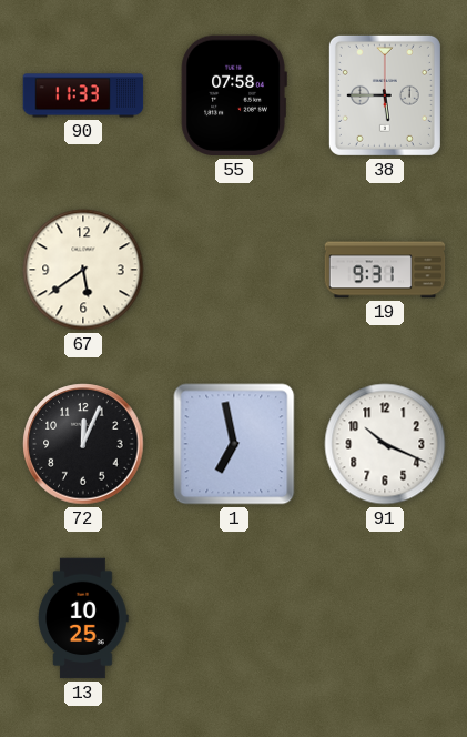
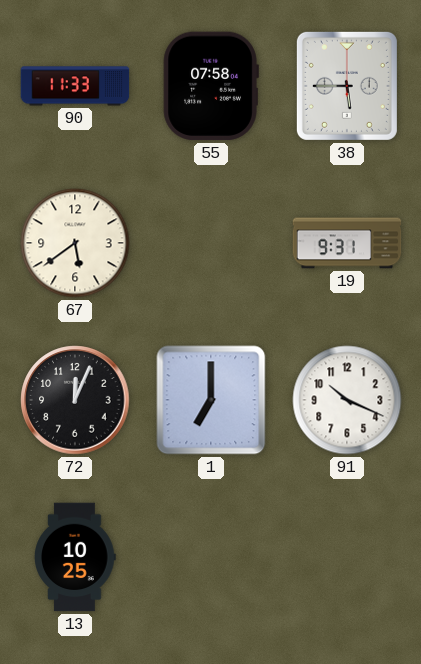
1: 6:58 -> 7:00
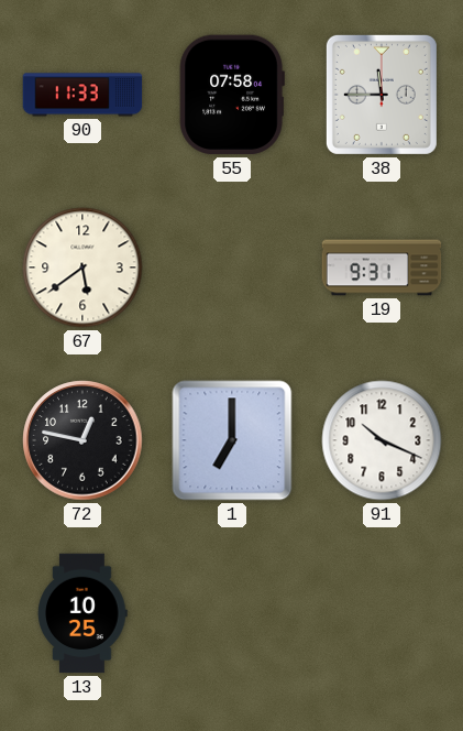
38: 5:45 -> 11:45
72: 12:04 -> 12:47
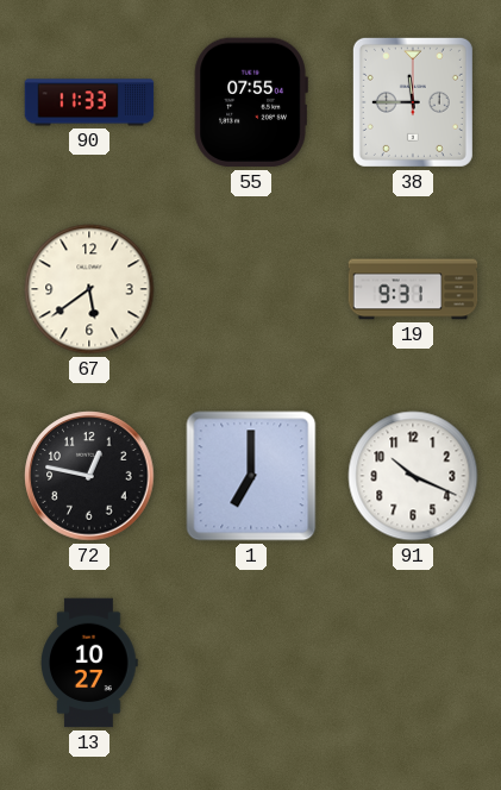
55: 07:58 -> 07:55
13: 10:25 -> 10:27
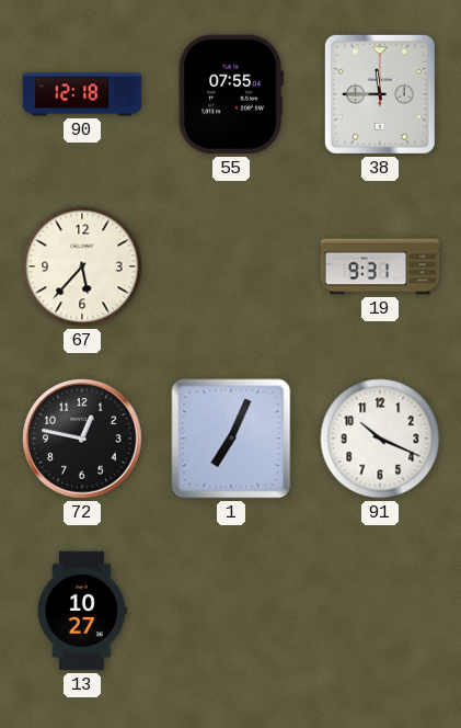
90: 11:33 -> 12:18
67: 5:39 -> 5:37
1: 7:00 -> 7:04
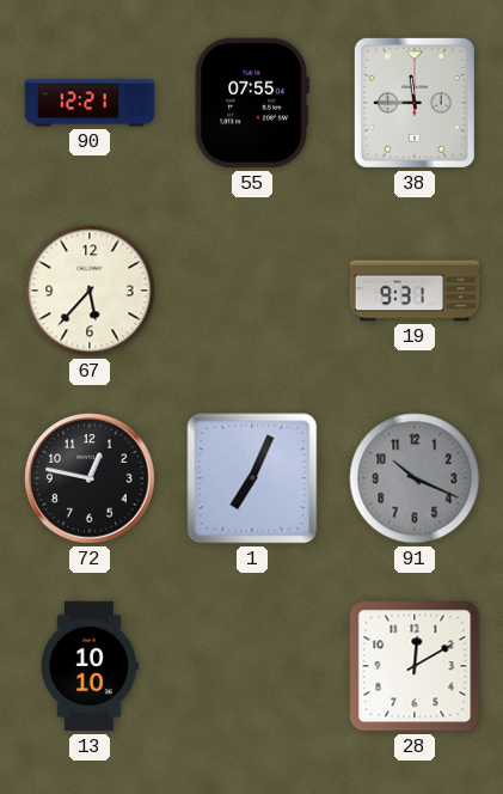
90: 12:18 -> 12:21
91 dial: white -> grey
13: 10:27 -> 10:10
28: none -> 12:10
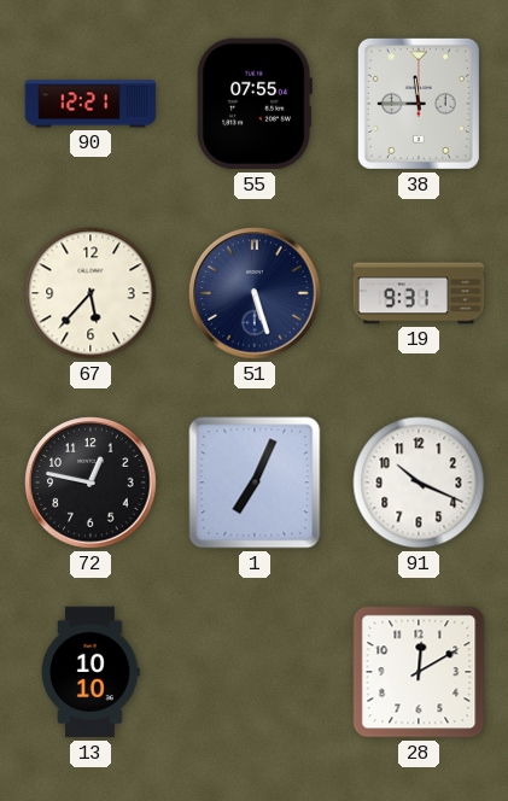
51: none -> 5:27
91 dial: grey -> white
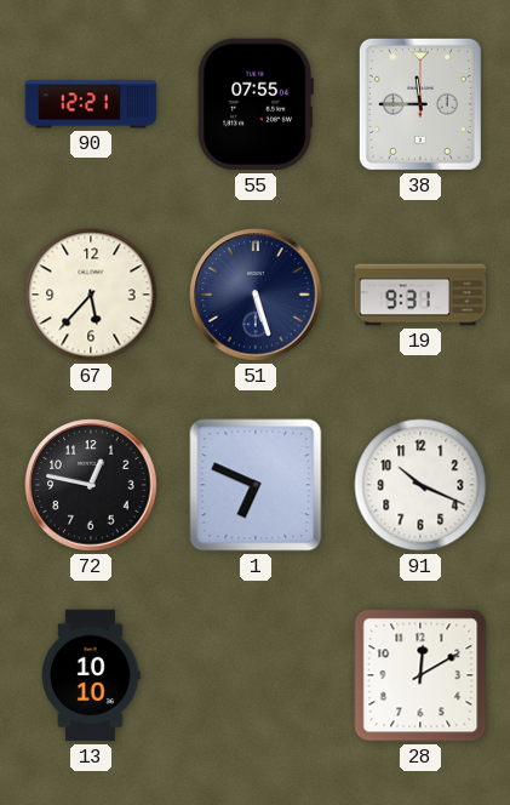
1: 7:04 -> 6:49
